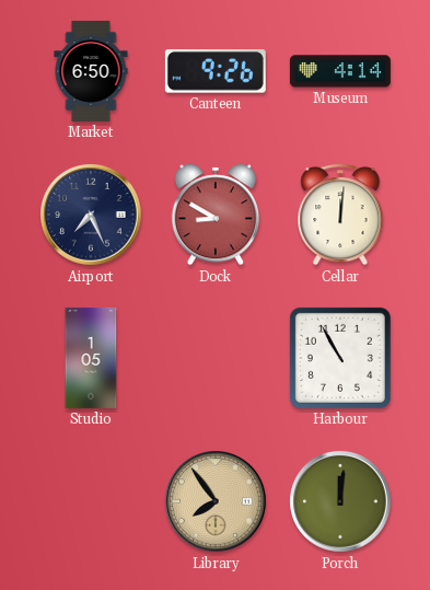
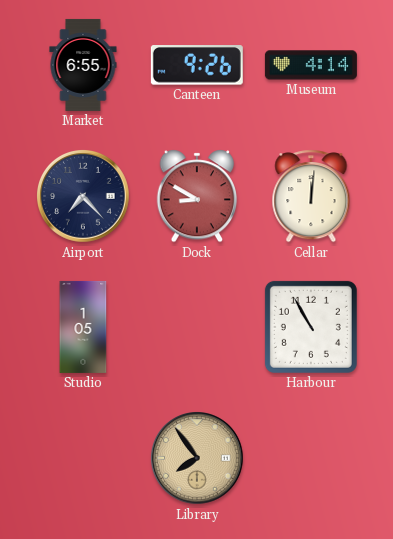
Market: 6:50 -> 6:55
Airport: 7:26 -> 7:23
Porch: 12:01 -> none
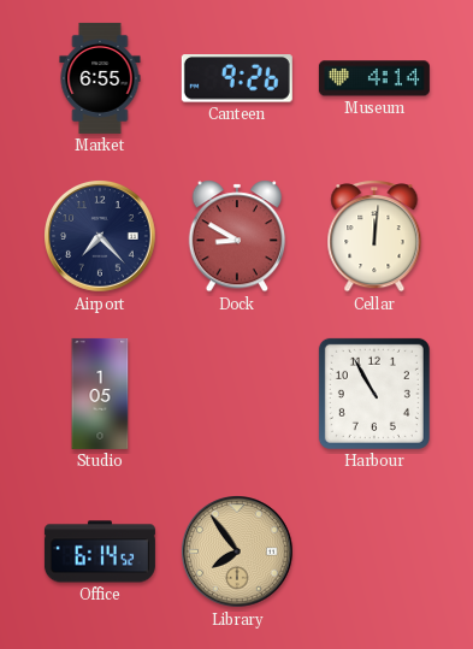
Office: none -> 6:14
